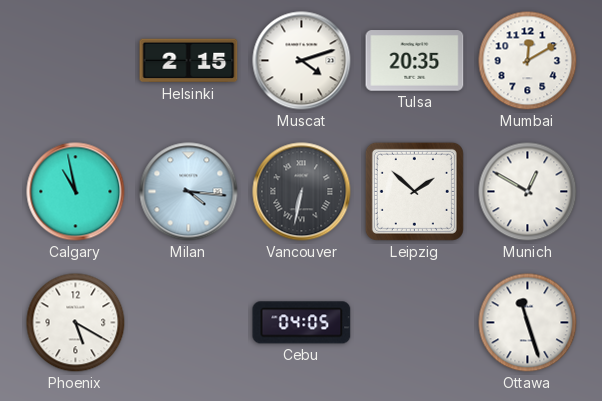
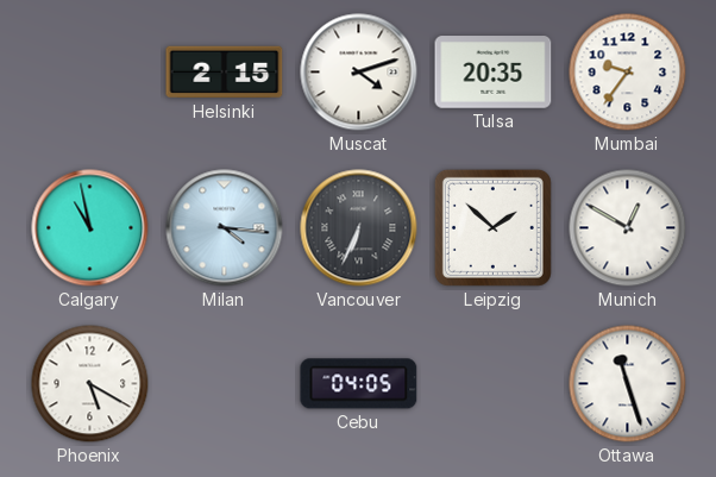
Mumbai: 12:10 -> 9:36
Vancouver: 6:32 -> 6:34
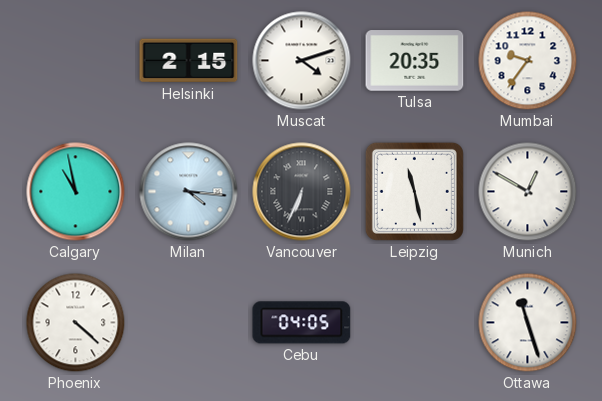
Leipzig: 1:52 -> 11:28
Phoenix: 5:20 -> 4:22
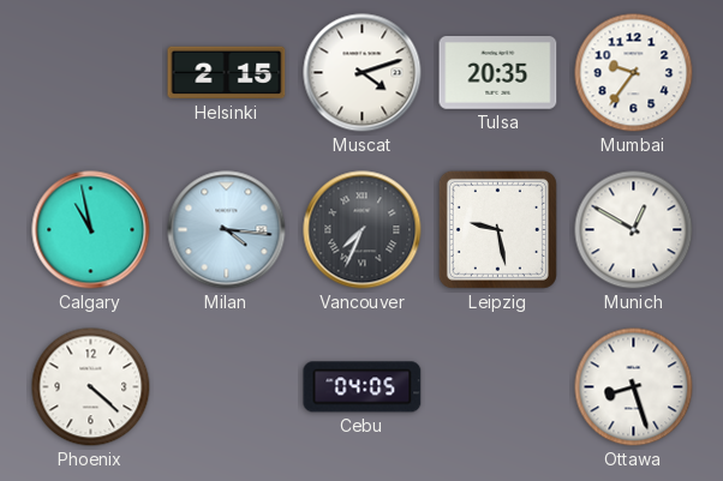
Vancouver: 6:34 -> 7:34
Leipzig: 11:28 -> 9:28
Ottawa: 11:27 -> 8:27
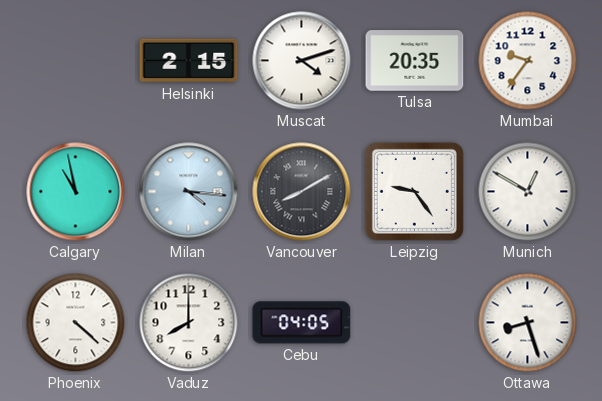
Vancouver: 7:34 -> 8:10
Leipzig: 9:28 -> 9:24
Vaduz: none -> 8:00
